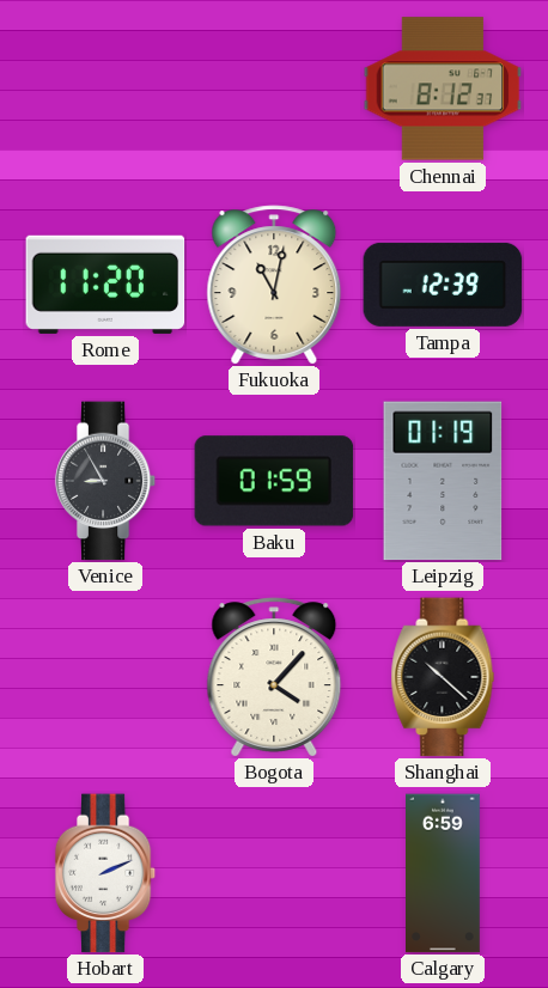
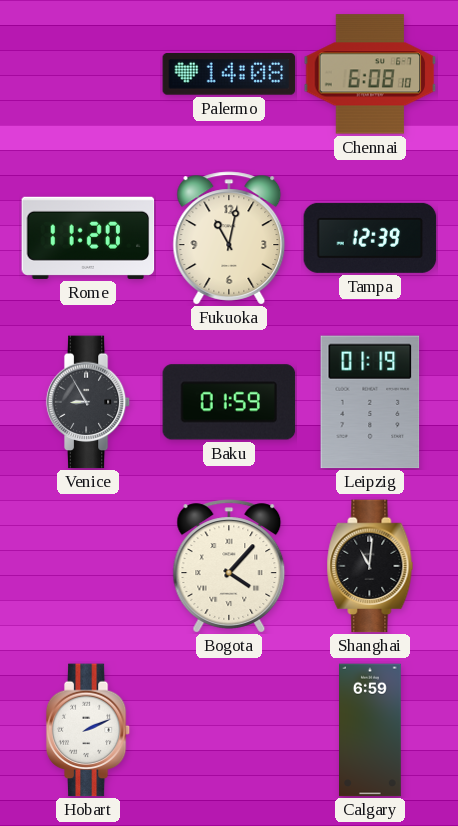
Palermo: none -> 14:08
Chennai: 8:12 -> 6:08
Shanghai: 10:22 -> 11:01
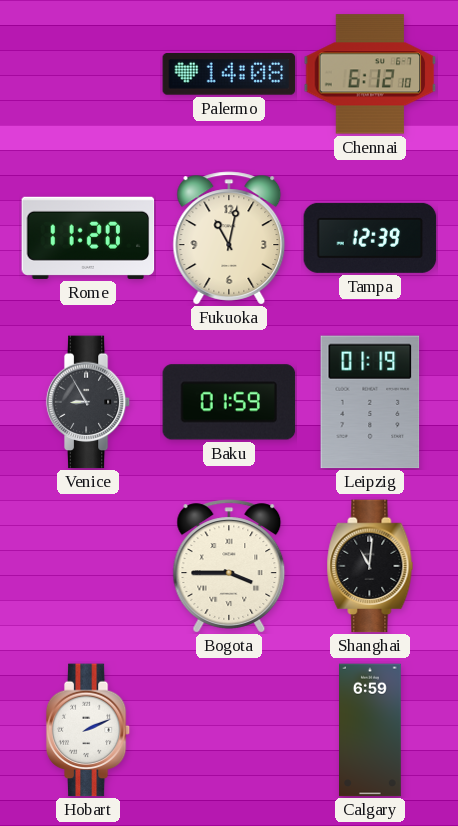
Chennai: 6:08 -> 6:12
Bogota: 4:07 -> 3:45
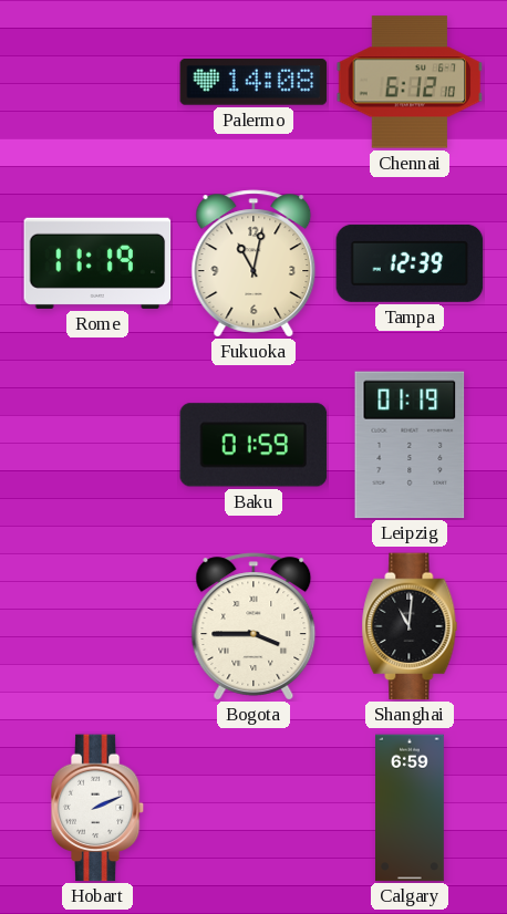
Rome: 11:20 -> 11:19
Venice: 8:55 -> none
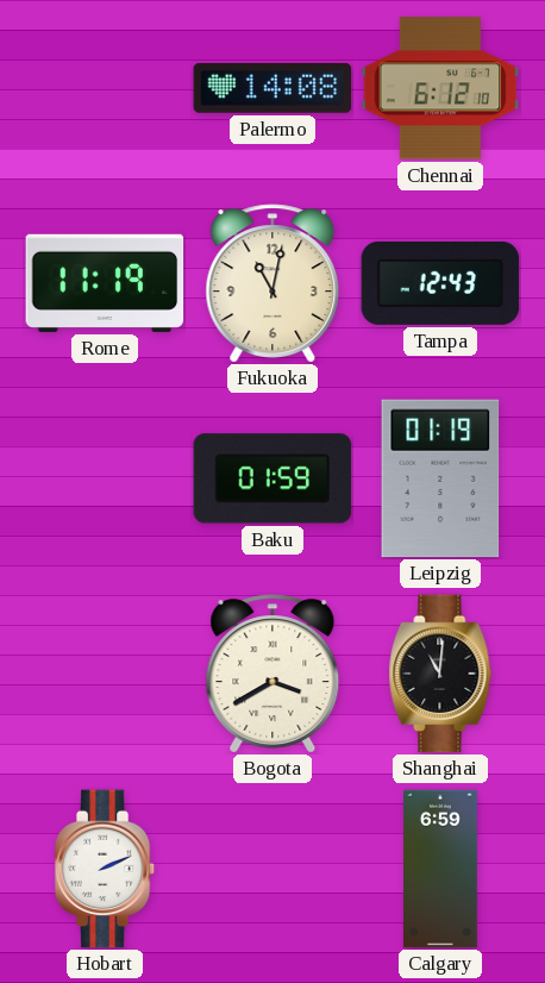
Tampa: 12:39 -> 12:43
Bogota: 3:45 -> 3:40
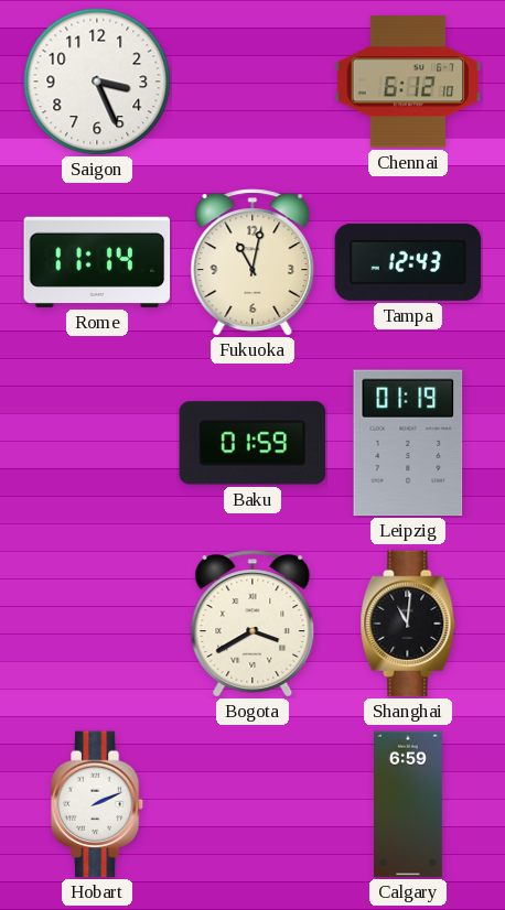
Saigon: none -> 3:26
Palermo: 14:08 -> none
Rome: 11:19 -> 11:14
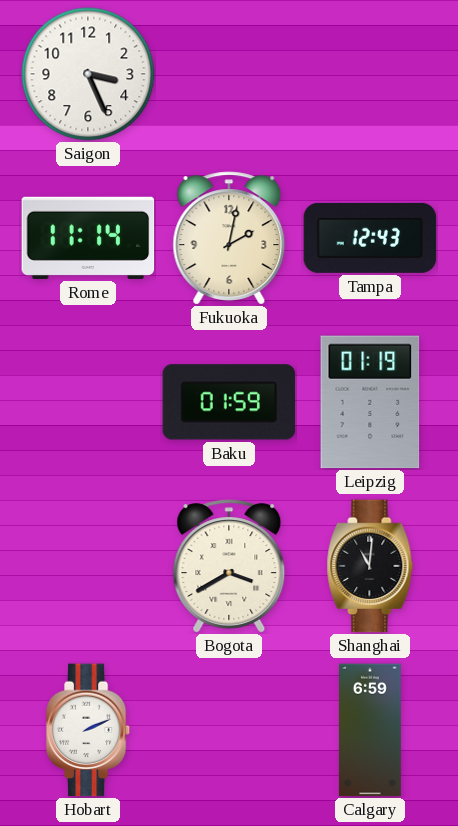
Chennai: 6:12 -> none
Fukuoka: 11:02 -> 2:02
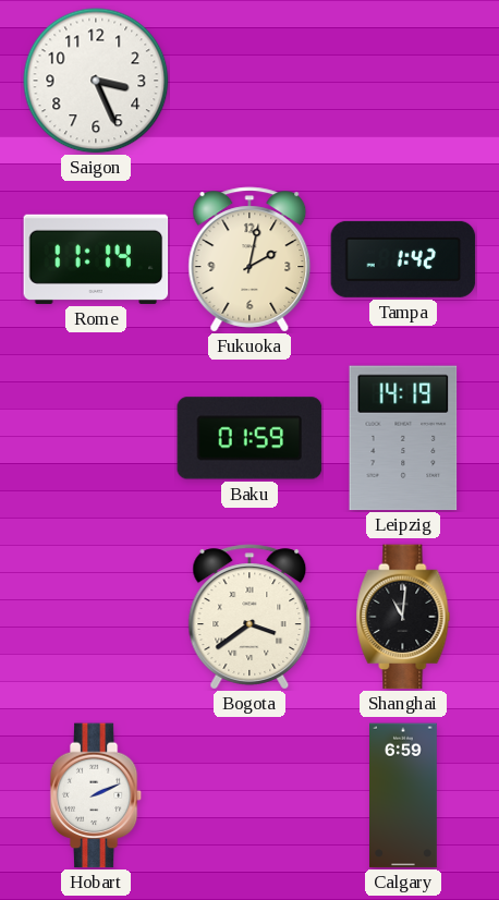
Tampa: 12:43 -> 1:42
Leipzig: 01:19 -> 14:19
Bogota: 3:40 -> 3:39
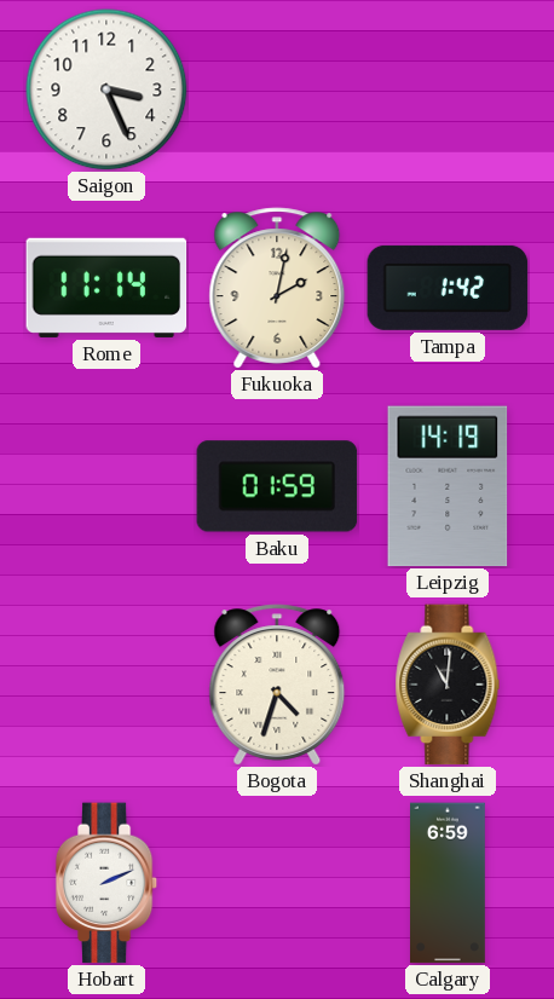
Bogota: 3:39 -> 4:33
